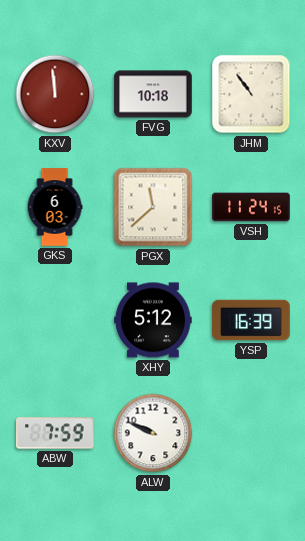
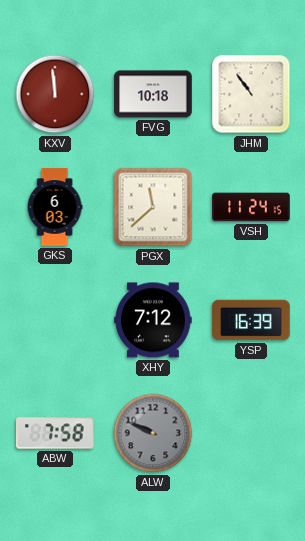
XHY: 5:12 -> 7:12
ABW: 7:59 -> 7:58
ALW dial: white -> grey
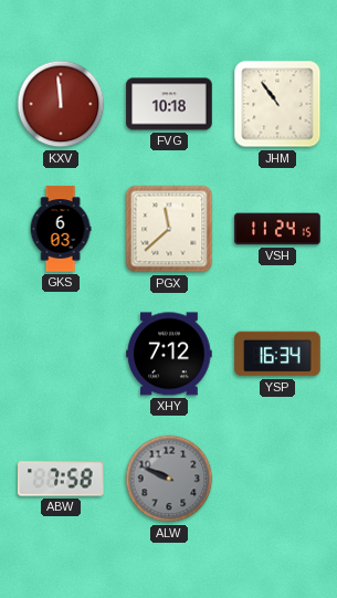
YSP: 16:39 -> 16:34
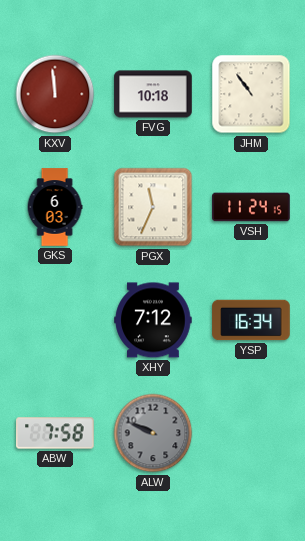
PGX: 11:38 -> 11:34
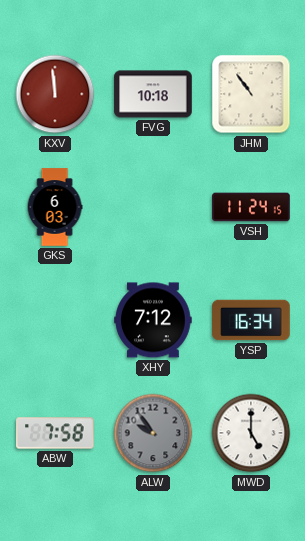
PGX: 11:34 -> none
ALW: 9:49 -> 9:54
MWD: none -> 5:00
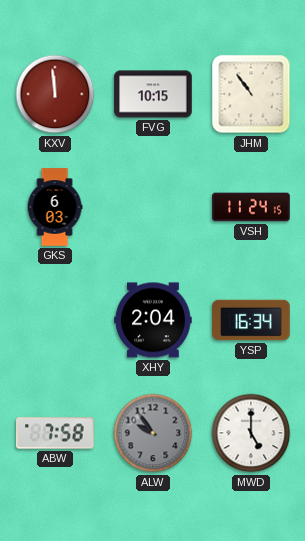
FVG: 10:18 -> 10:15
XHY: 7:12 -> 2:04
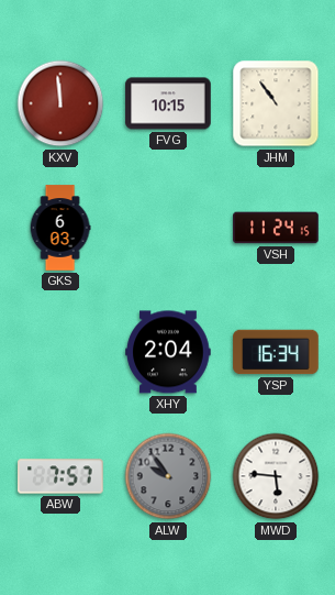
ABW: 7:58 -> 7:57
MWD: 5:00 -> 5:46
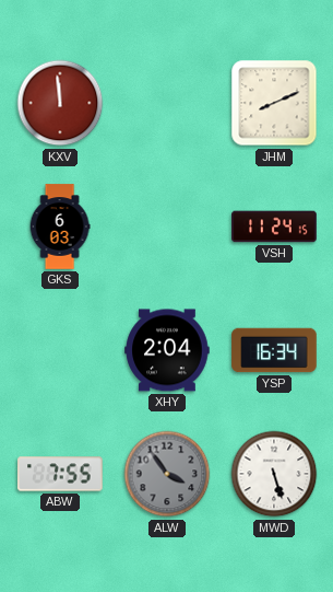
FVG: 10:15 -> none
JHM: 10:54 -> 8:11
ABW: 7:57 -> 7:55
ALW: 9:54 -> 3:54
MWD: 5:46 -> 5:27
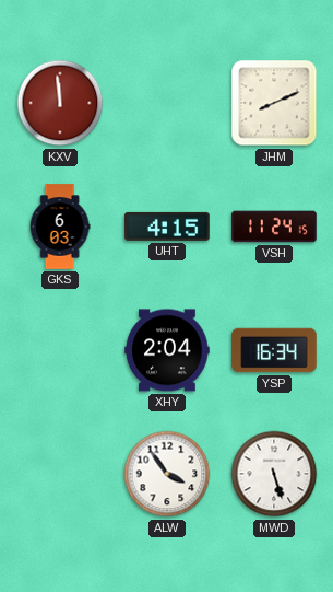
UHT: none -> 4:15
ABW: 7:55 -> none
ALW dial: grey -> white
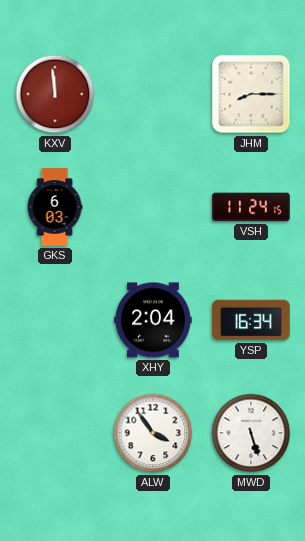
JHM: 8:11 -> 8:15
UHT: 4:15 -> none
